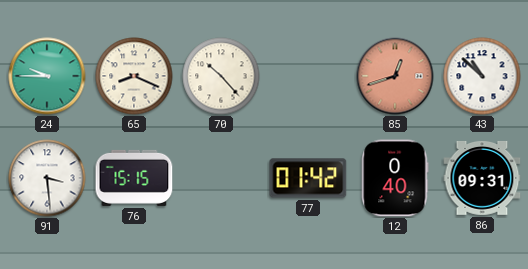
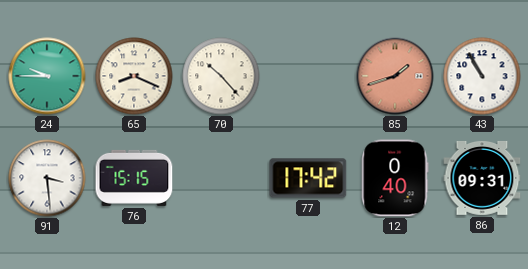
85: 12:42 -> 1:42
43: 10:52 -> 10:55
77: 01:42 -> 17:42
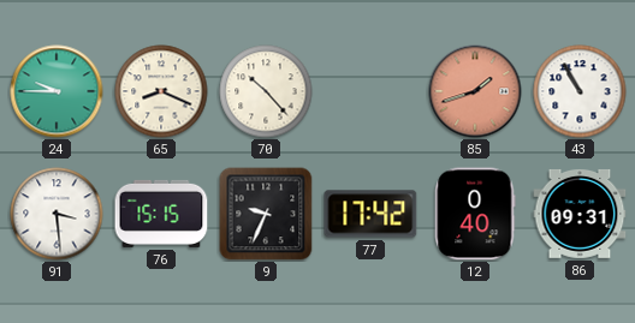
9: none -> 9:34
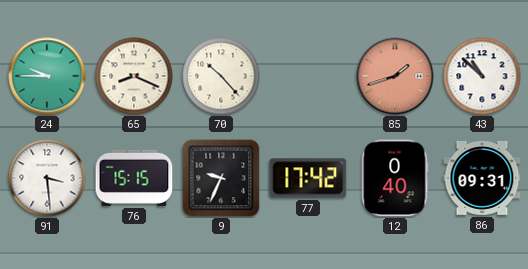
43: 10:55 -> 10:52
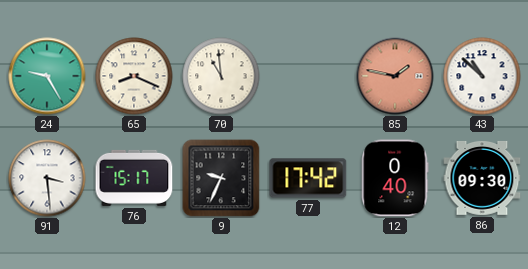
24: 9:45 -> 9:25
70: 10:23 -> 10:59
85: 1:42 -> 1:47
76: 15:15 -> 15:17
86: 09:31 -> 09:30
